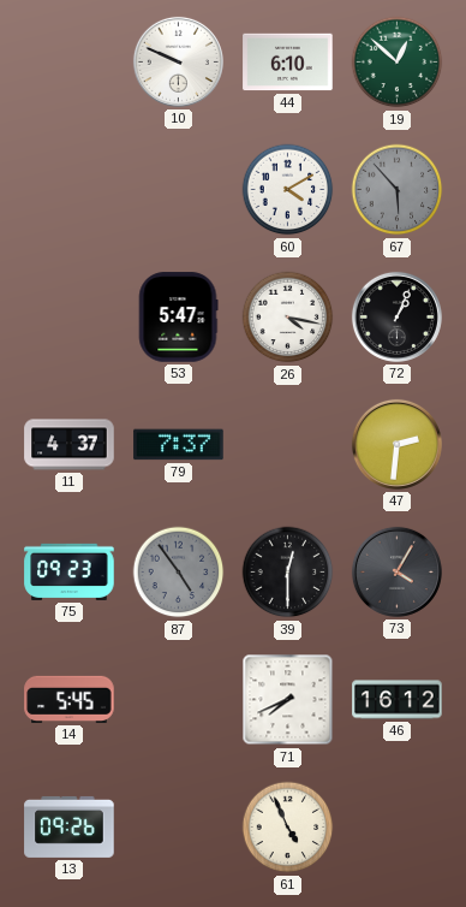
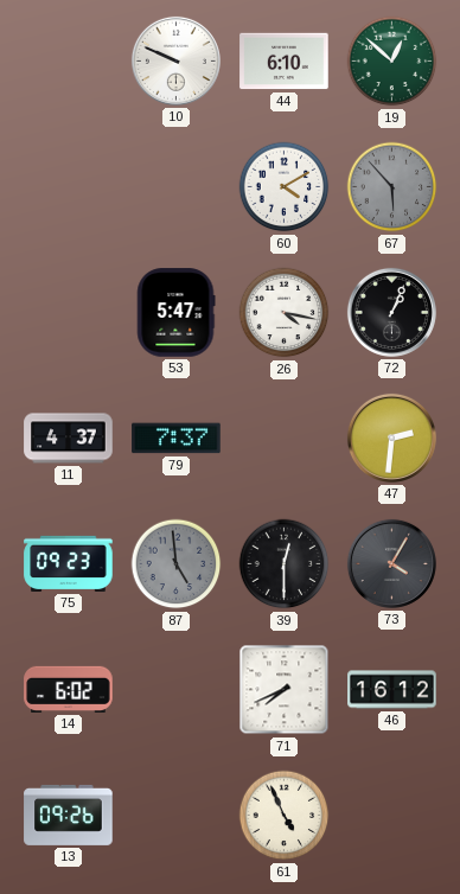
87: 4:54 -> 4:59
14: 5:45 -> 6:02
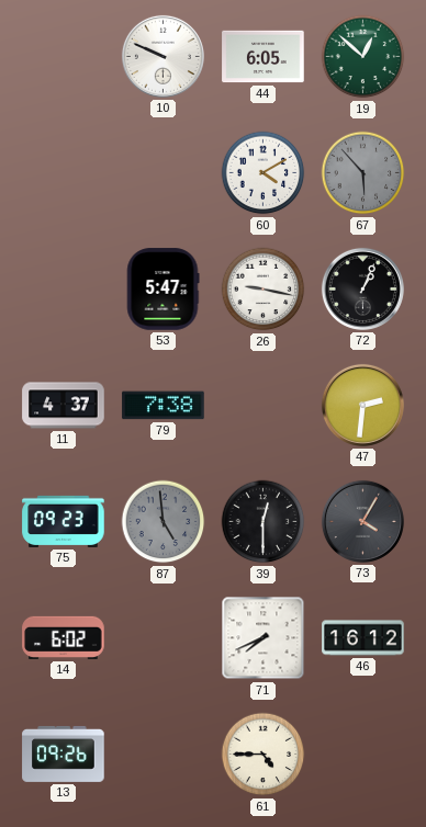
44: 6:10 -> 6:05
26: 4:17 -> 9:17
79: 7:37 -> 7:38
61: 4:56 -> 4:45
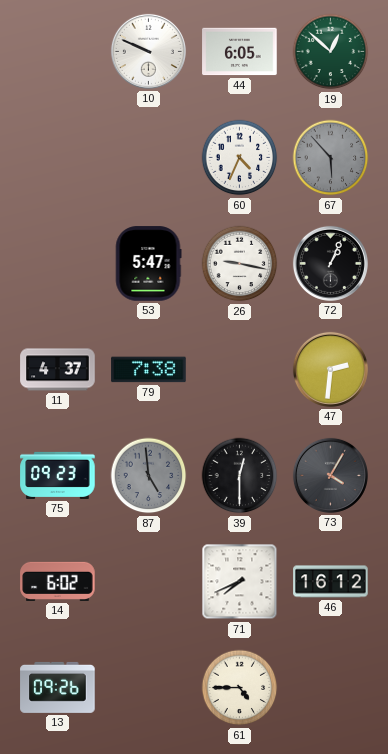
60: 4:10 -> 4:34
